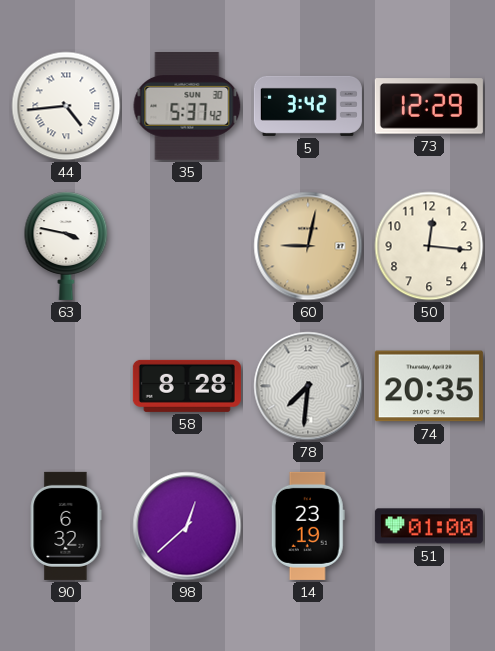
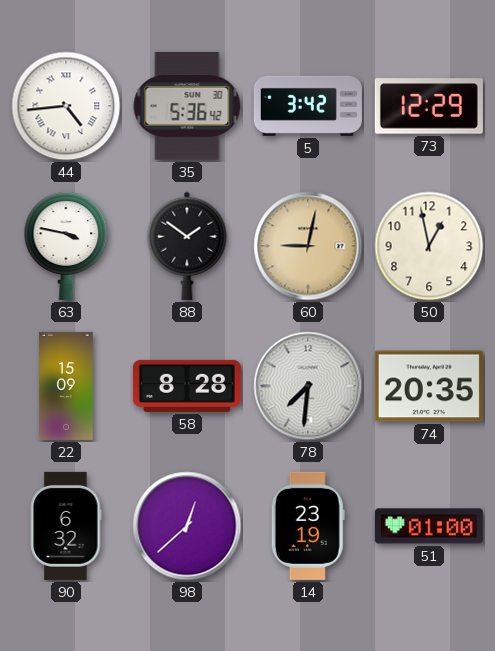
35: 5:37 -> 5:36
88: none -> 1:51
50: 12:16 -> 12:58
22: none -> 15:09
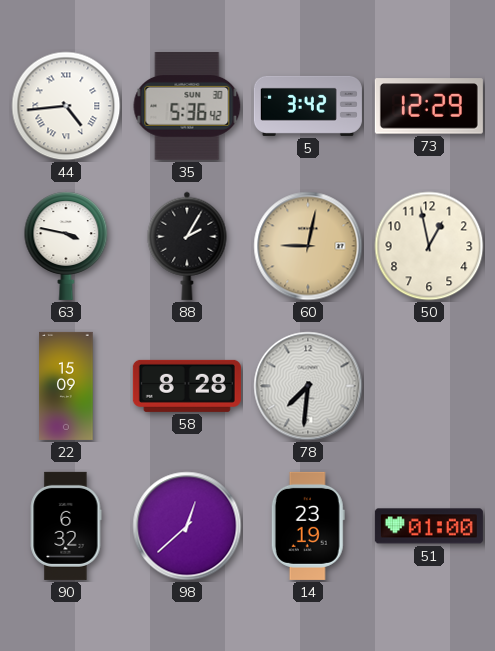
88: 1:51 -> 2:05
74: 20:35 -> none
